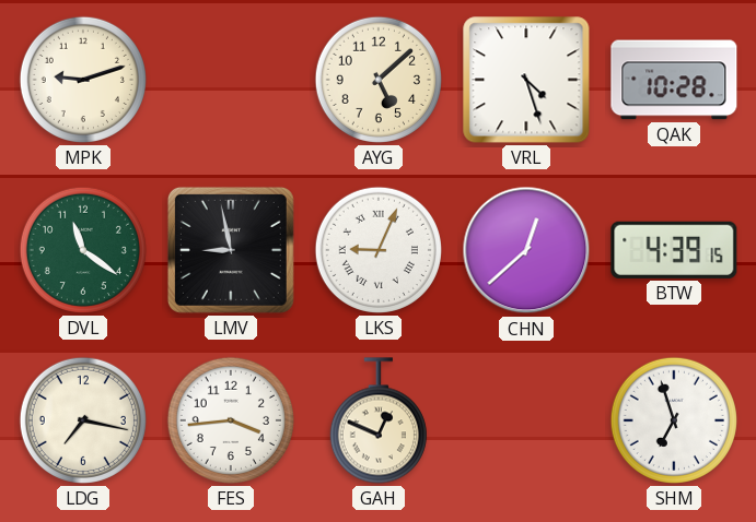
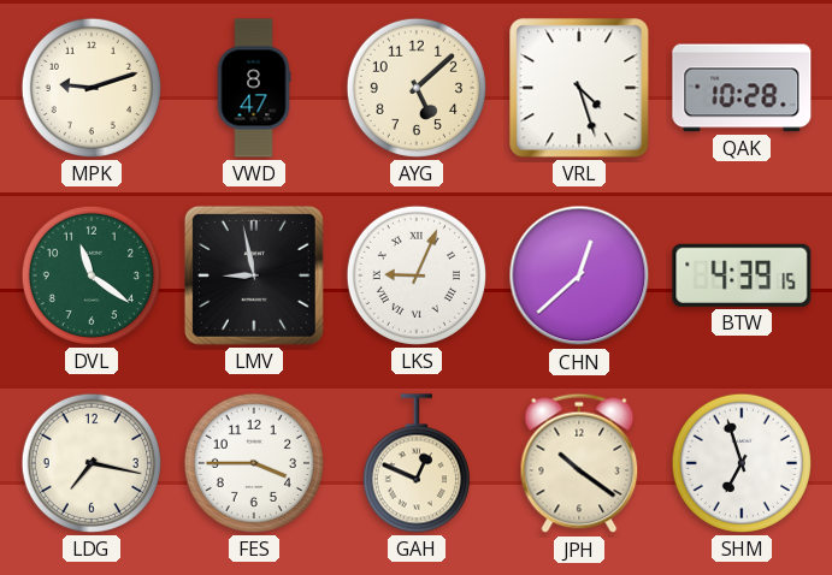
VWD: none -> 8:47
FES: 3:44 -> 3:45
JPH: none -> 10:21
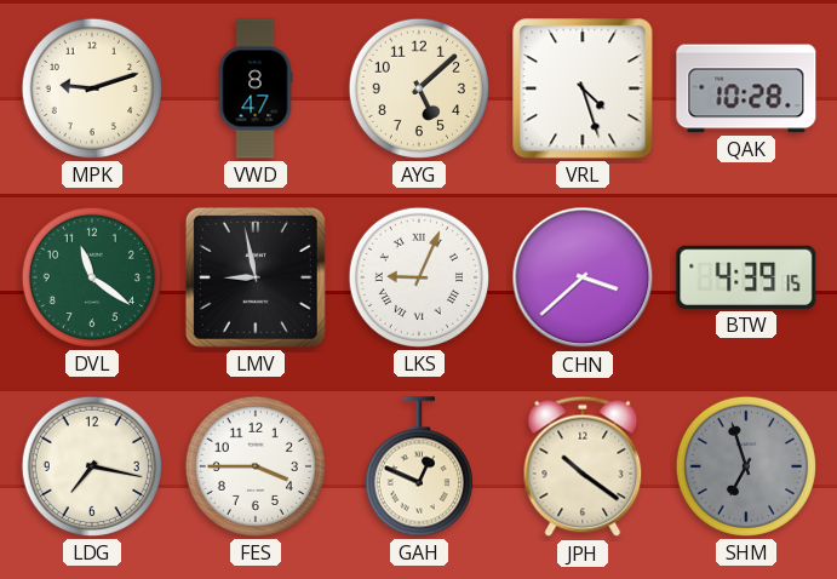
CHN: 12:38 -> 3:38
SHM dial: white -> grey
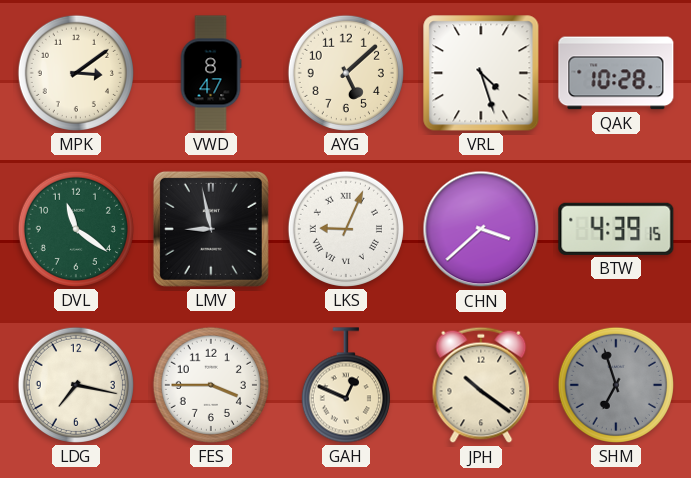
MPK: 9:12 -> 3:09
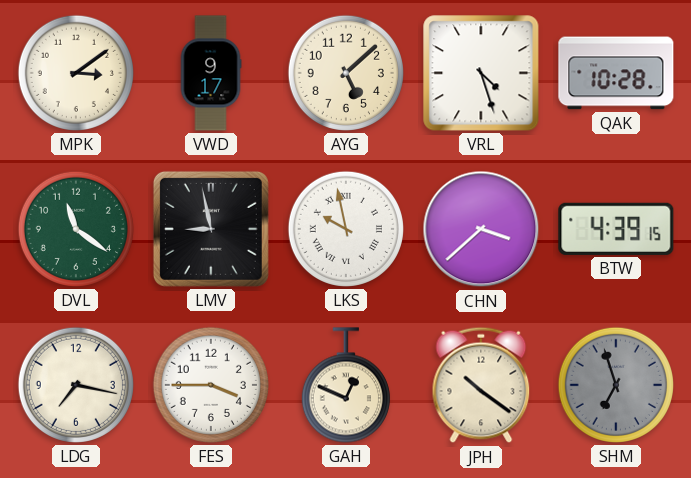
VWD: 8:47 -> 9:17
LKS: 9:04 -> 9:58
